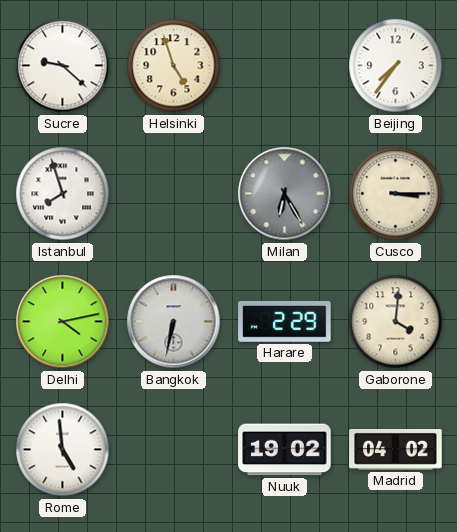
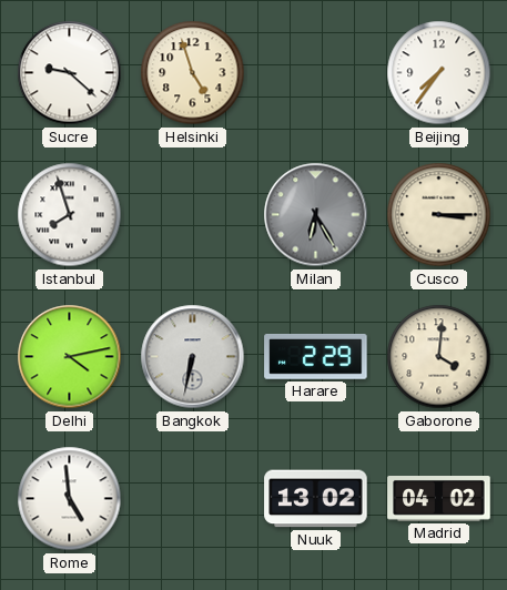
Nuuk: 19:02 -> 13:02
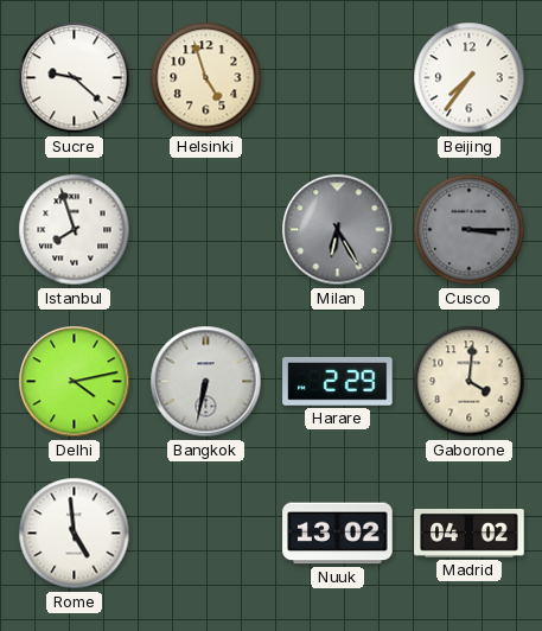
Cusco dial: cream -> grey
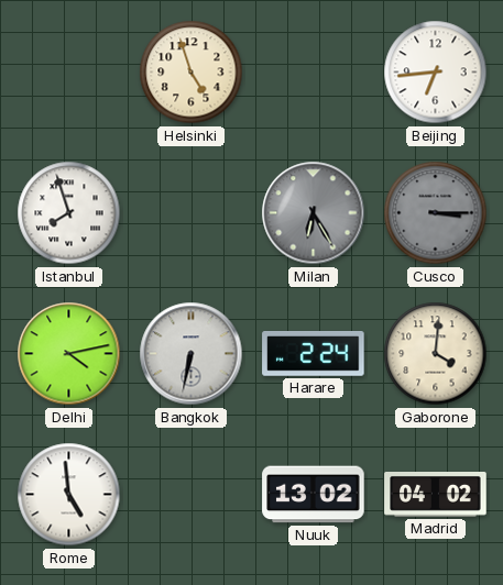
Sucre: 9:22 -> none
Beijing: 7:36 -> 6:44
Harare: 2:29 -> 2:24
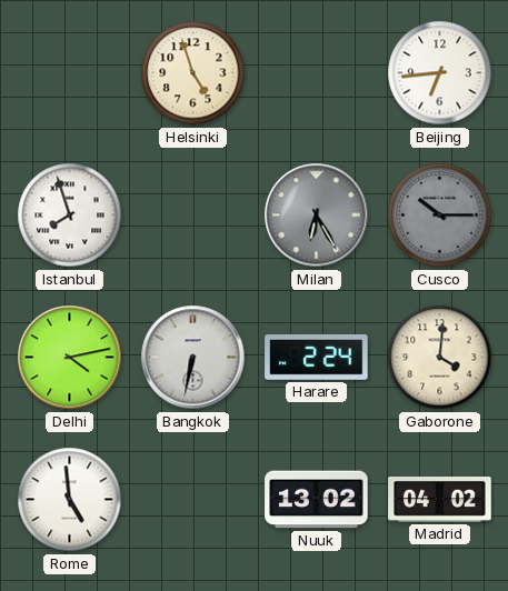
Cusco: 3:15 -> 10:15
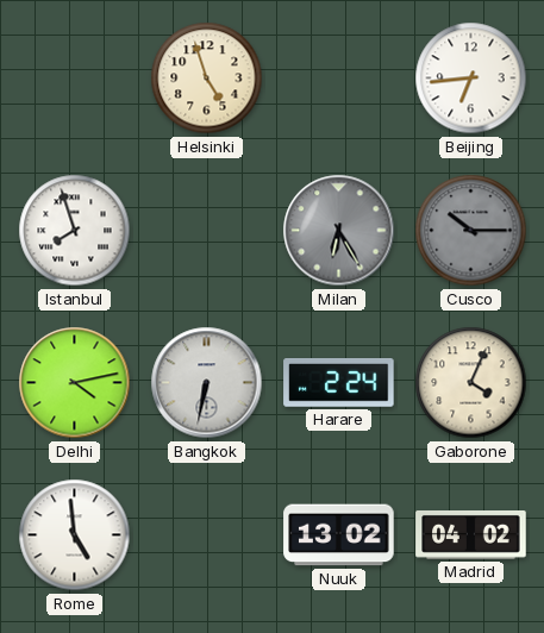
Gaborone: 4:01 -> 4:04
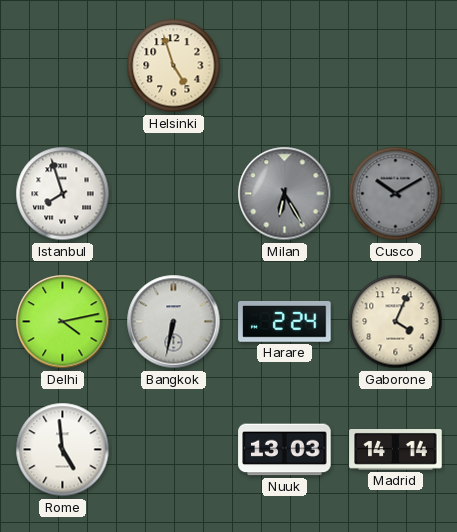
Beijing: 6:44 -> none
Cusco: 10:15 -> 10:10
Nuuk: 13:02 -> 13:03
Madrid: 04:02 -> 14:14
